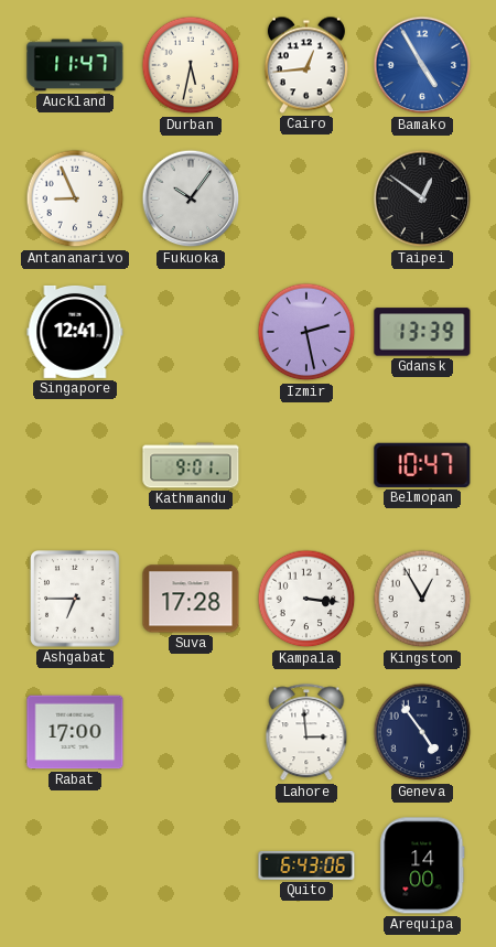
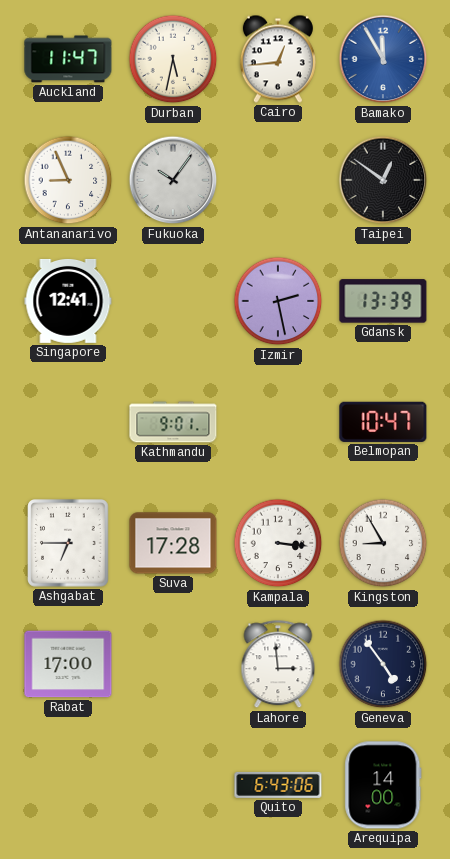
Bamako: 4:55 -> 11:55
Kingston: 12:55 -> 8:55
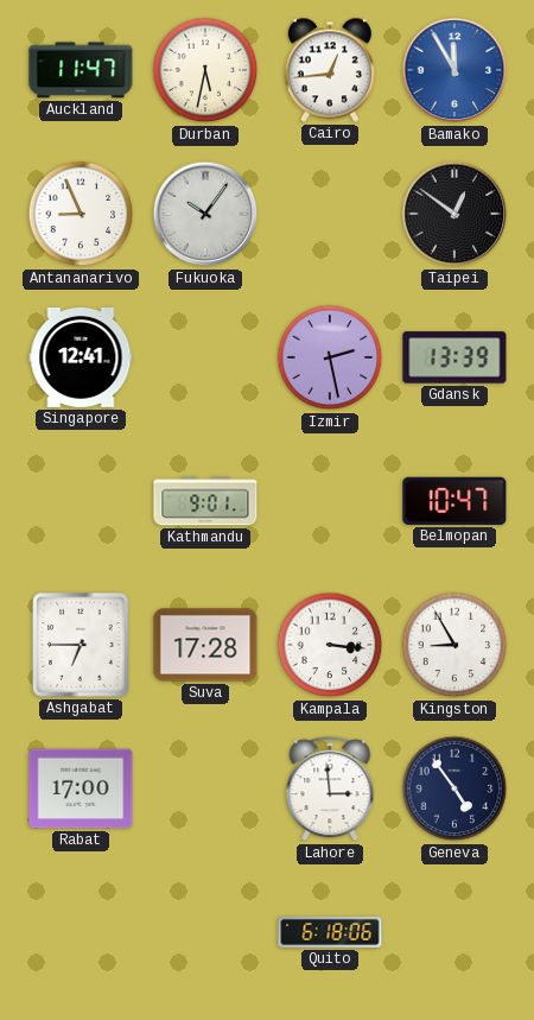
Quito: 6:43 -> 6:18
Arequipa: 14:00 -> none
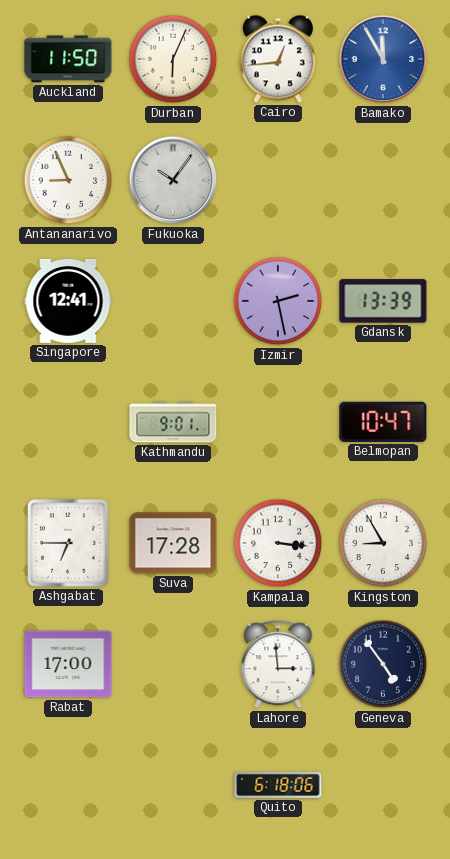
Auckland: 11:47 -> 11:50
Durban: 5:32 -> 6:04
Taipei: 12:51 -> none
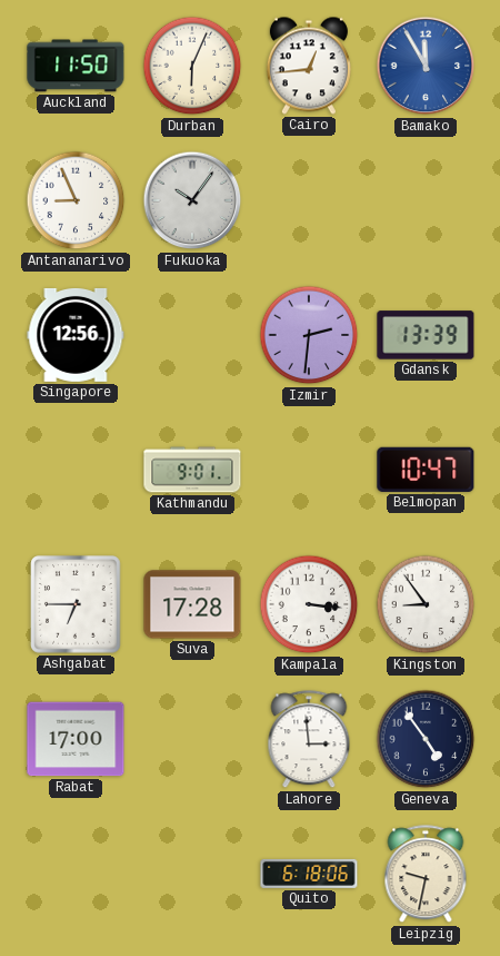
Singapore: 12:41 -> 12:56
Izmir: 2:28 -> 2:31
Kingston: 8:55 -> 8:54
Leipzig: none -> 9:32
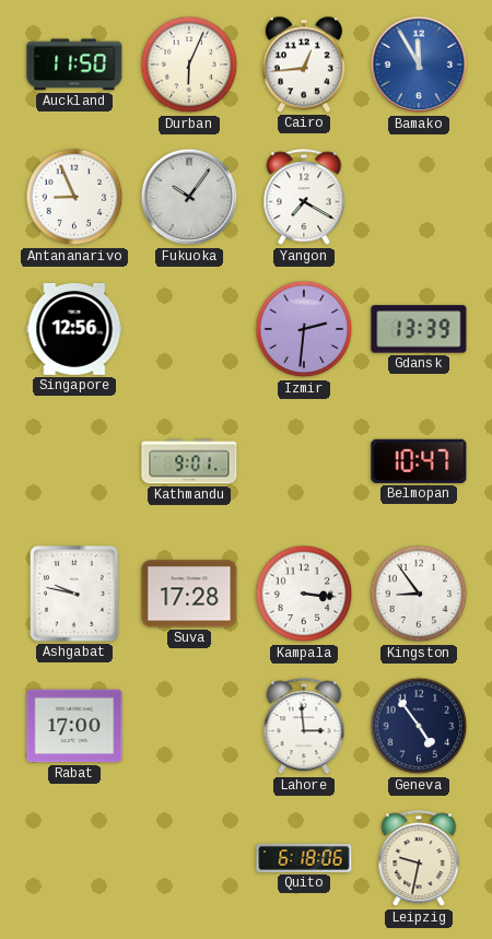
Yangon: none -> 7:20
Ashgabat: 6:45 -> 9:47
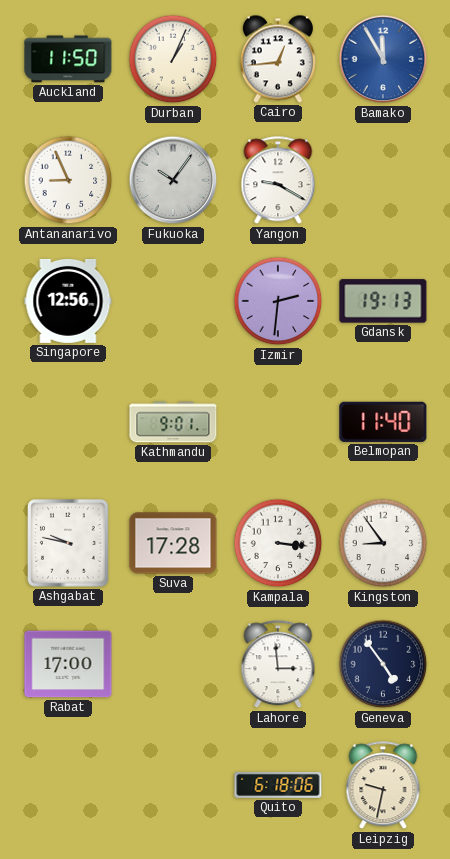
Durban: 6:04 -> 1:04
Yangon: 7:20 -> 9:20
Gdansk: 13:39 -> 19:13
Belmopan: 10:47 -> 11:40
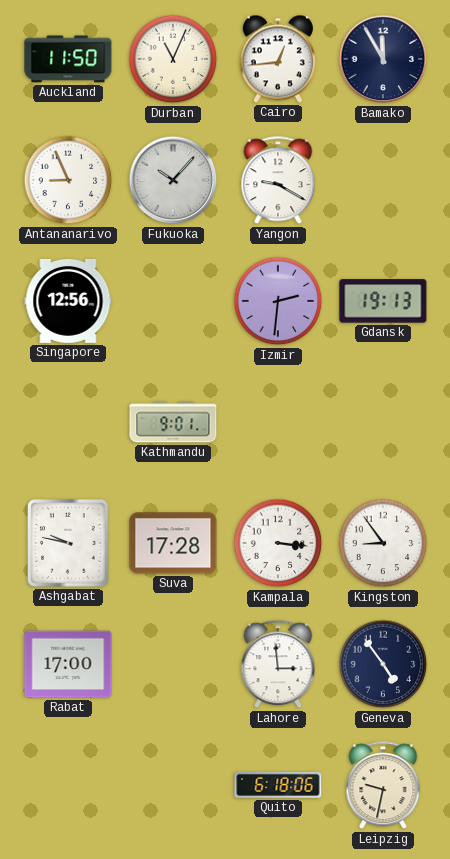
Durban: 1:04 -> 11:04
Bamako dial: blue -> navy
Fukuoka: 10:06 -> 10:07
Belmopan: 11:40 -> none
